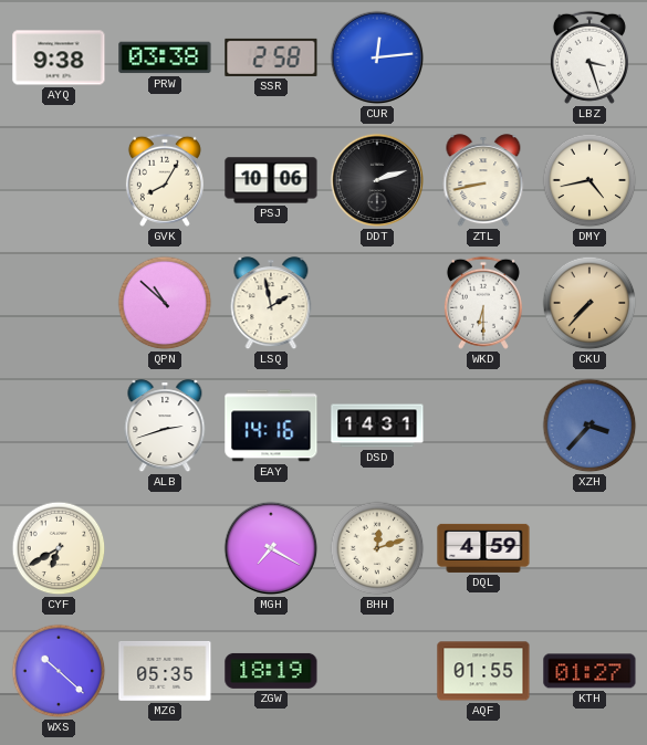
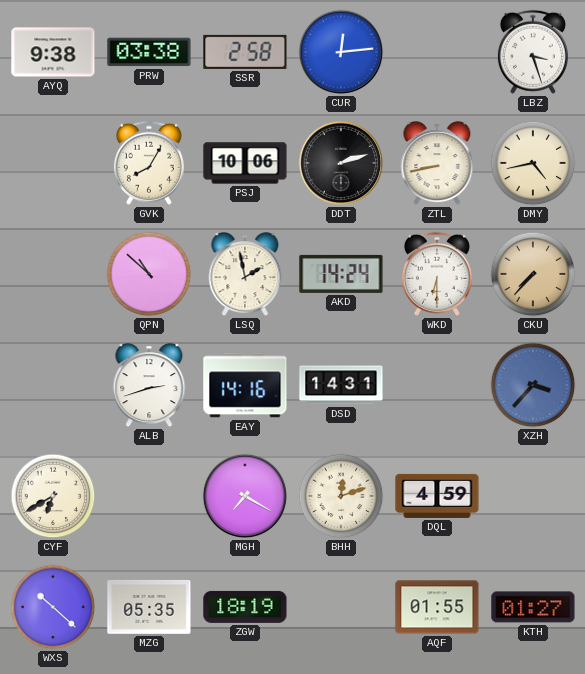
AKD: none -> 14:24
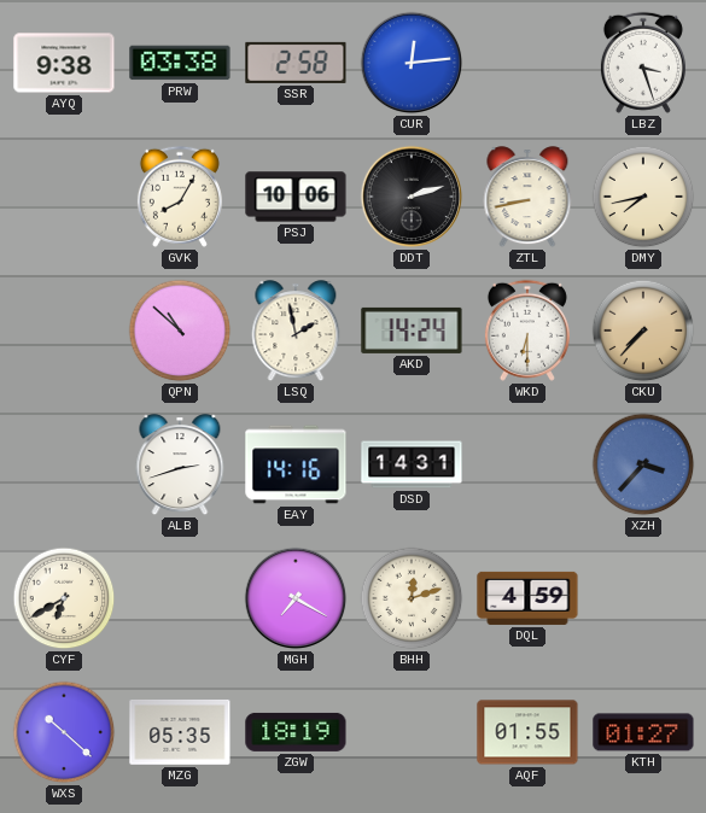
DMY: 4:43 -> 7:43
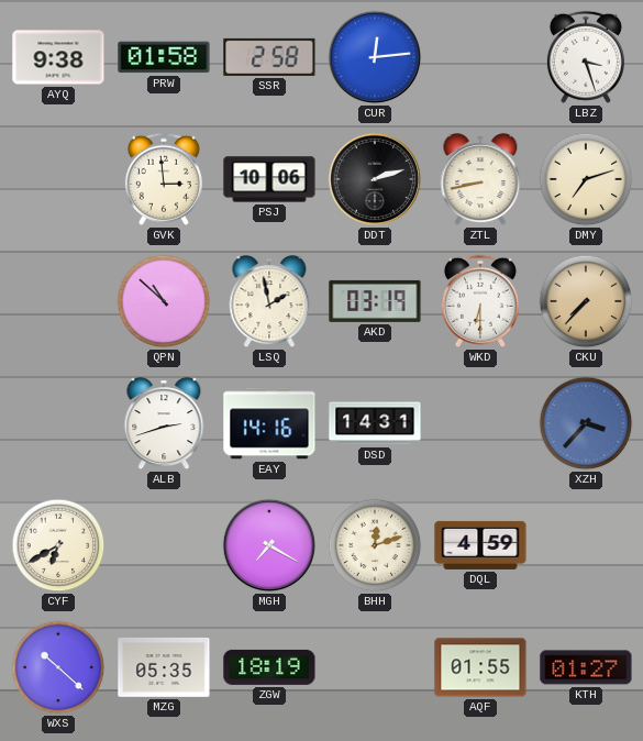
PRW: 03:38 -> 01:58
GVK: 8:05 -> 2:59
DMY: 7:43 -> 7:12
AKD: 14:24 -> 03:19
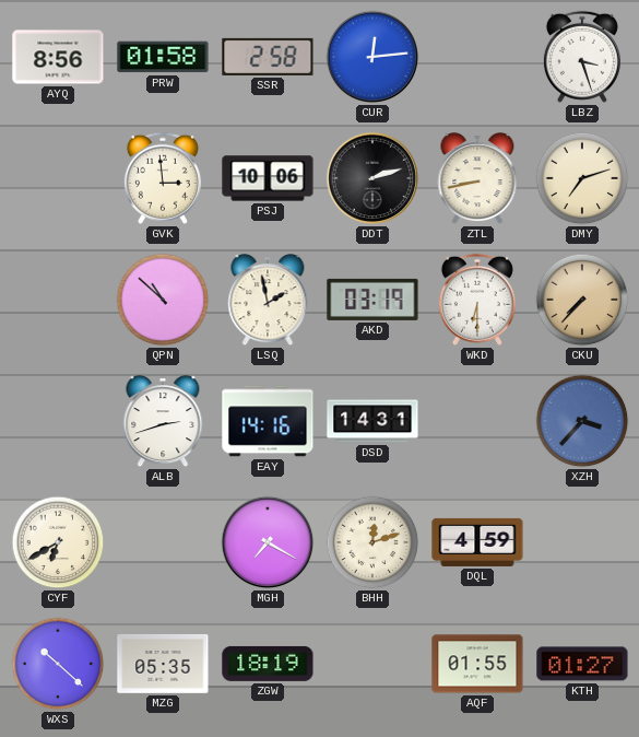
AYQ: 9:38 -> 8:56
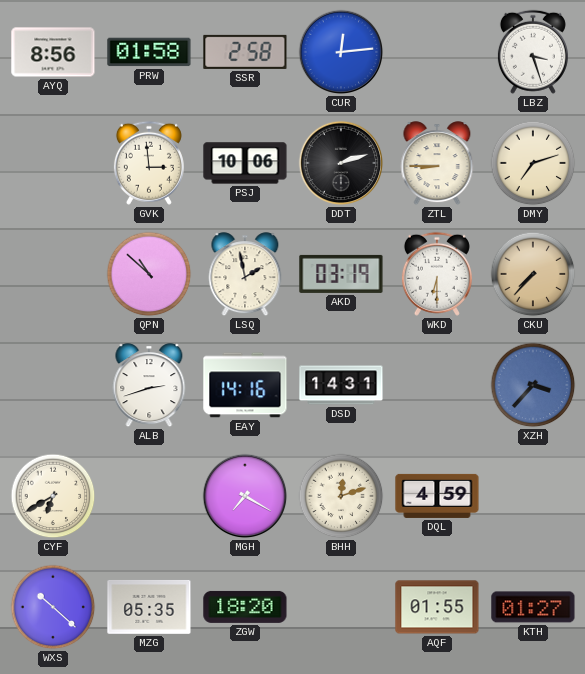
ZTL: 8:43 -> 8:45
ZGW: 18:19 -> 18:20
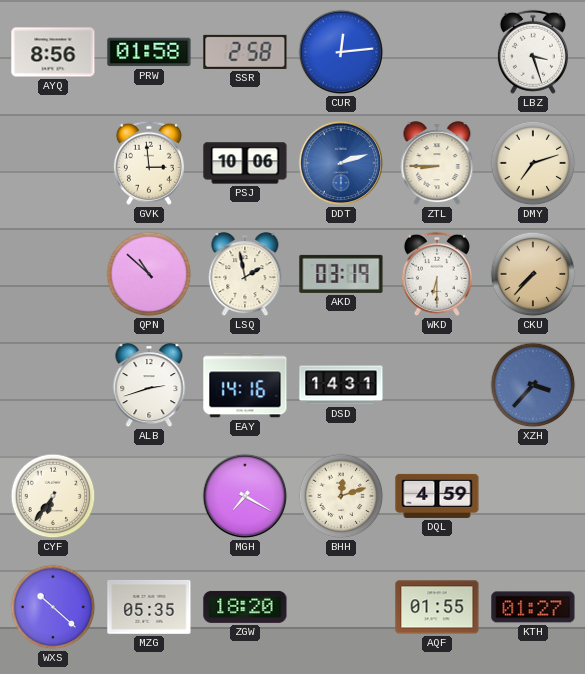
DDT dial: black -> blue
CYF: 6:40 -> 6:36
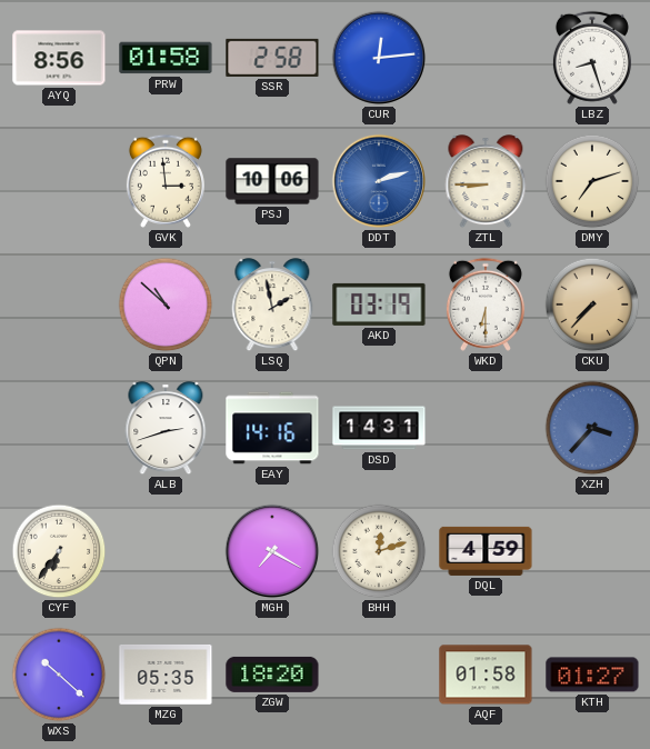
LBZ: 3:27 -> 8:27
AQF: 01:55 -> 01:58
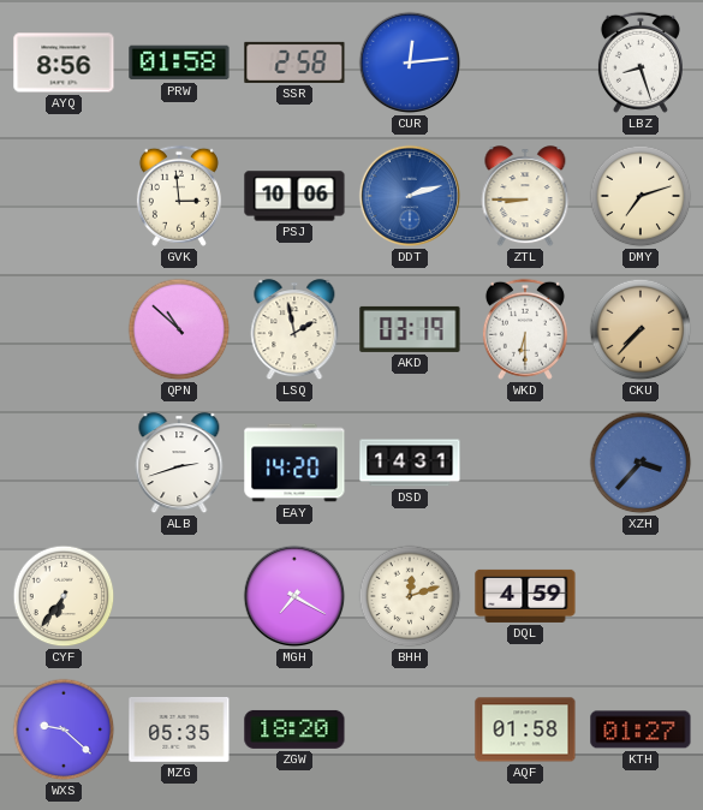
EAY: 14:16 -> 14:20
WXS: 10:22 -> 9:22
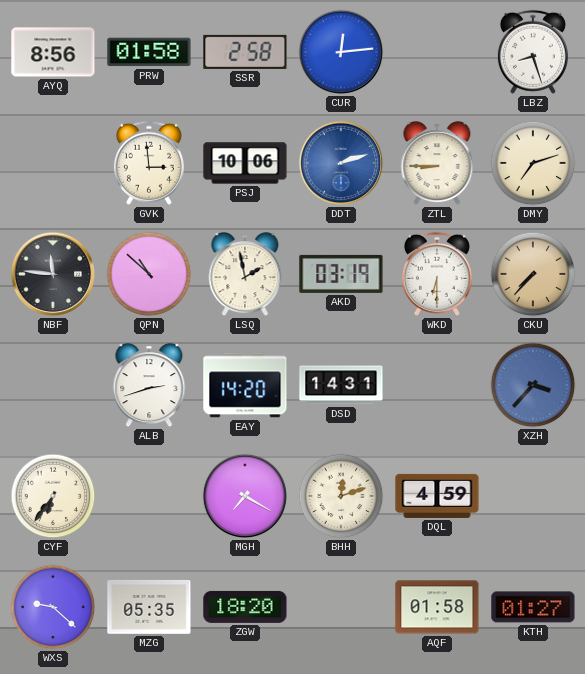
NBF: none -> 11:46
